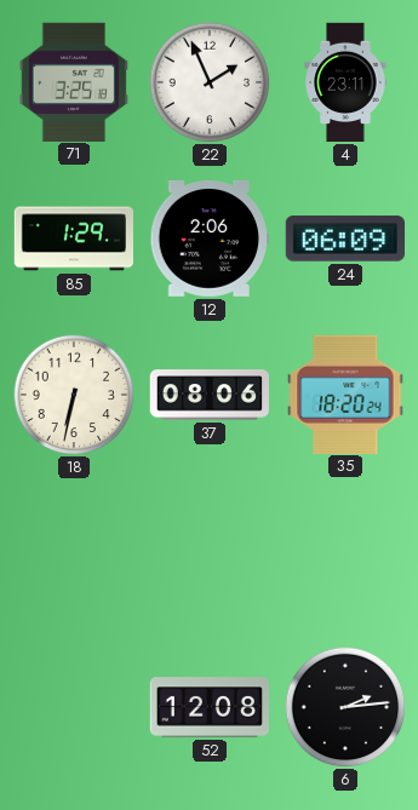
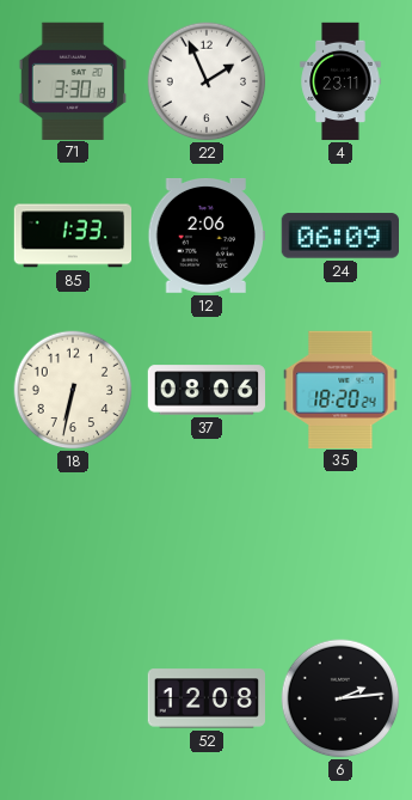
71: 3:25 -> 3:30
85: 1:29 -> 1:33
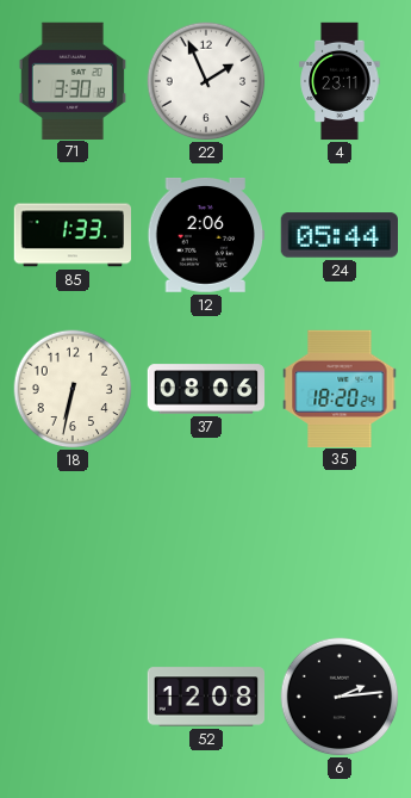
24: 06:09 -> 05:44
